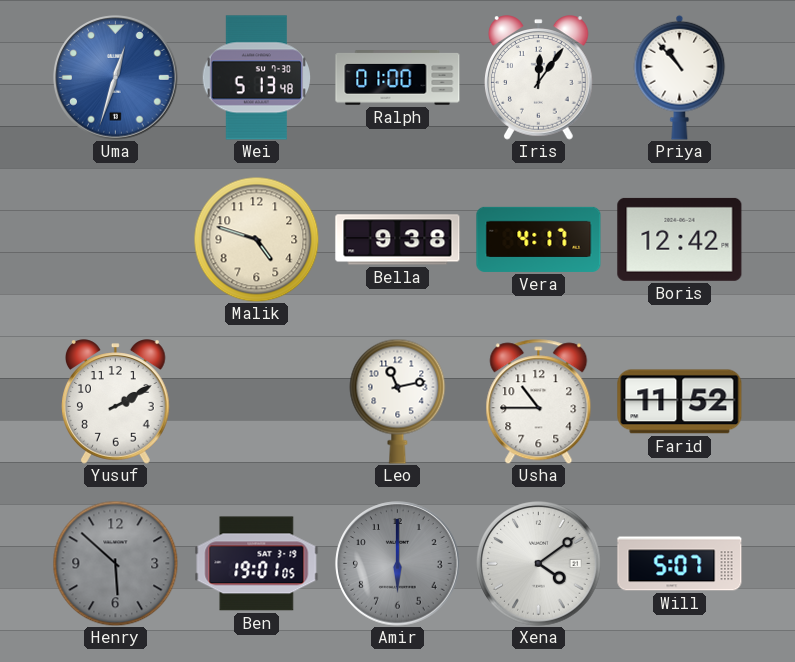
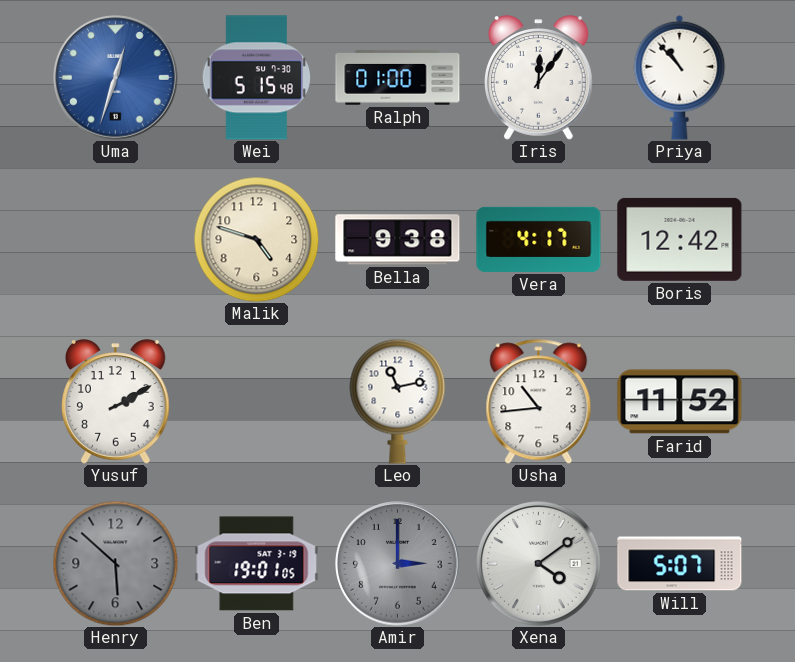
Wei: 5:13 -> 5:15
Usha: 10:45 -> 10:44
Amir: 6:00 -> 3:00
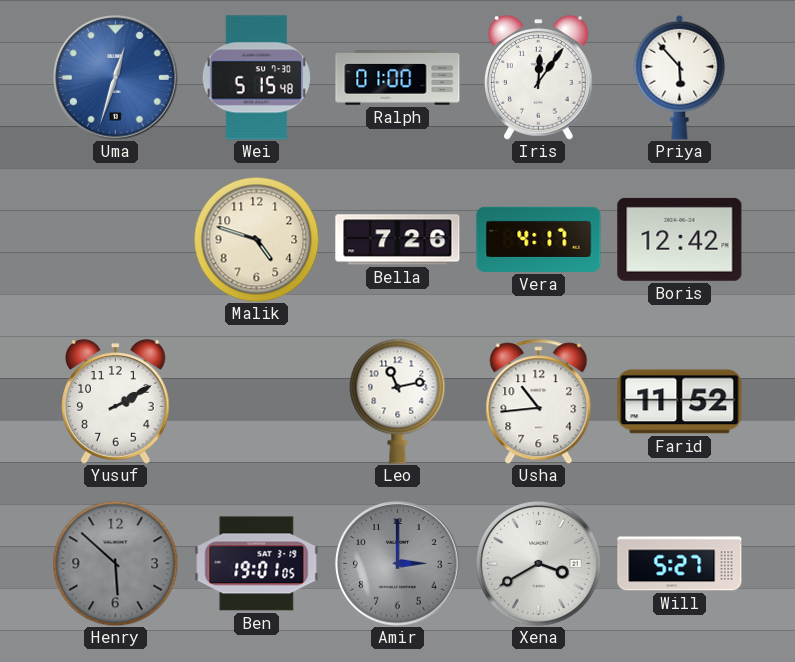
Priya: 10:53 -> 5:53
Bella: 9:38 -> 7:26
Xena: 4:09 -> 3:40
Will: 5:07 -> 5:27
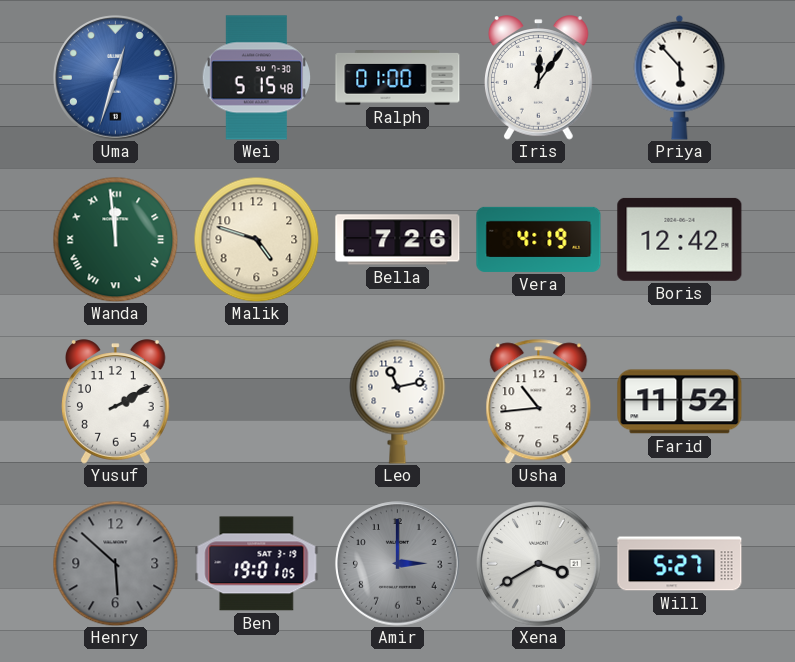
Wanda: none -> 11:59
Vera: 4:17 -> 4:19
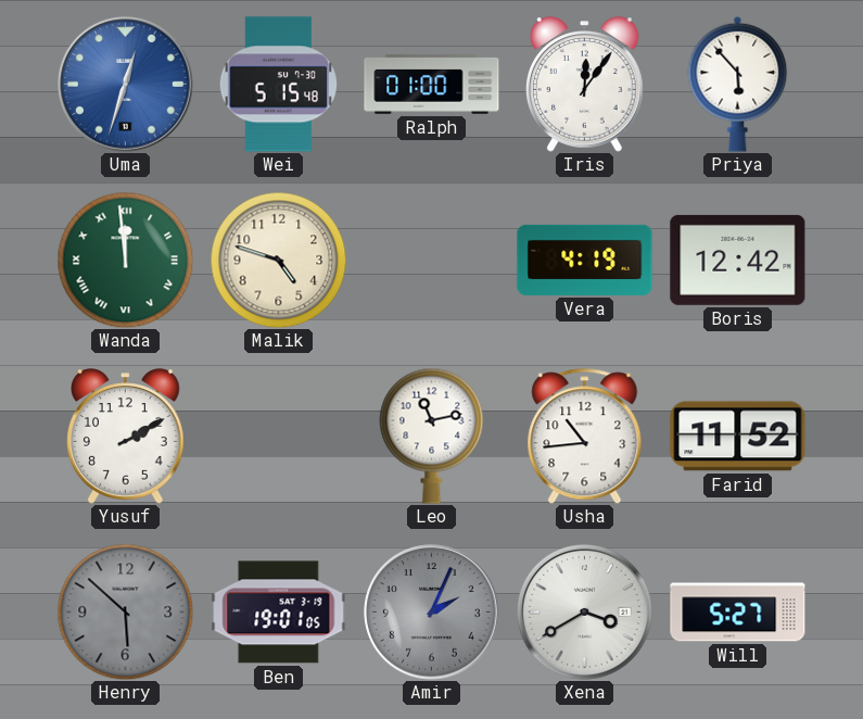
Bella: 7:26 -> none
Amir: 3:00 -> 2:04
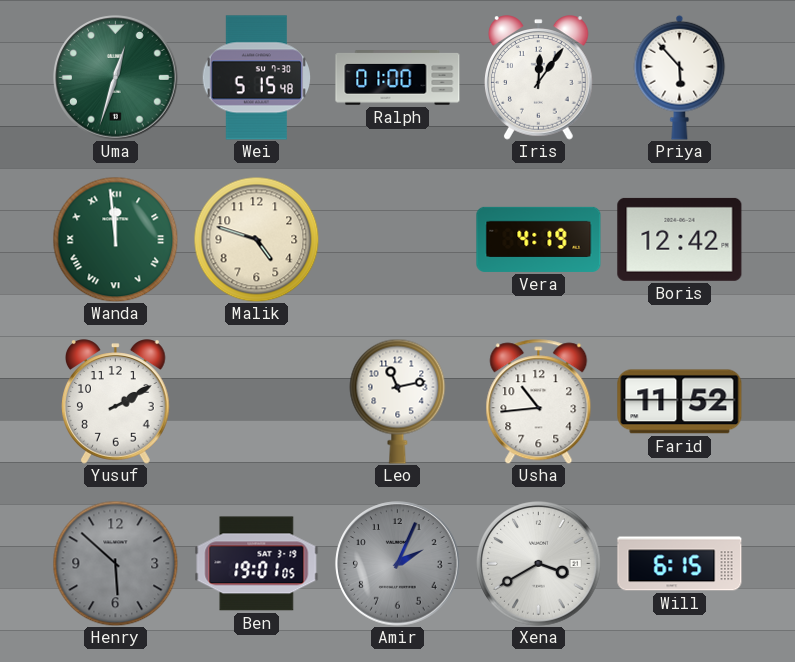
Uma dial: blue -> green
Will: 5:27 -> 6:15
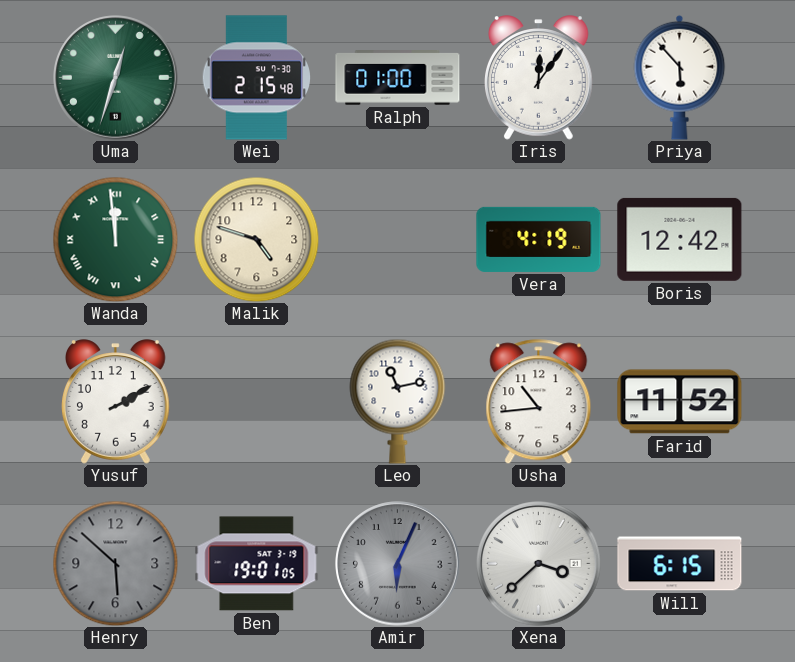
Wei: 5:15 -> 2:15
Amir: 2:04 -> 6:04
Xena: 3:40 -> 3:38
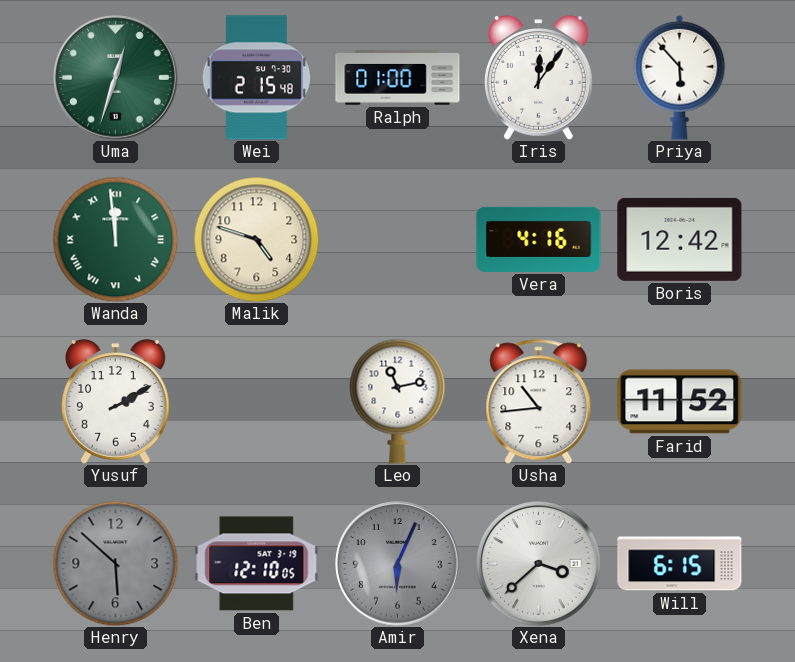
Vera: 4:19 -> 4:16
Ben: 19:01 -> 12:10
